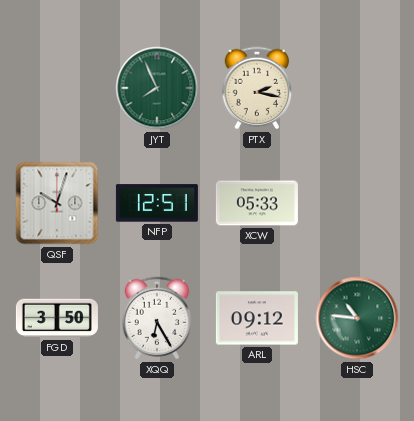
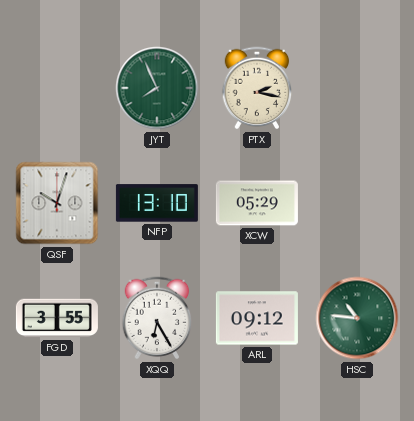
NFP: 12:51 -> 13:10
XCW: 05:33 -> 05:29
FGD: 3:50 -> 3:55
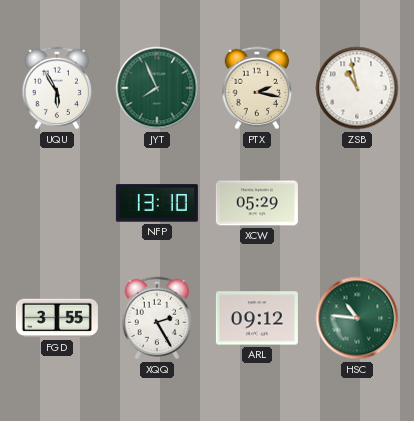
UQU: none -> 5:55
ZSB: none -> 10:58
QSF: 10:03 -> none
XQQ: 6:25 -> 2:25
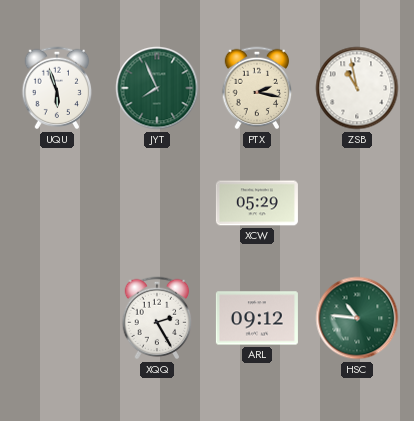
UQU: 5:55 -> 5:57
NFP: 13:10 -> none
FGD: 3:55 -> none
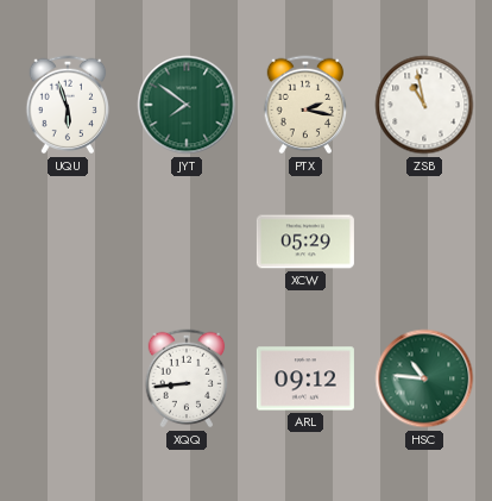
JYT: 7:56 -> 7:51
XQQ: 2:25 -> 8:44
